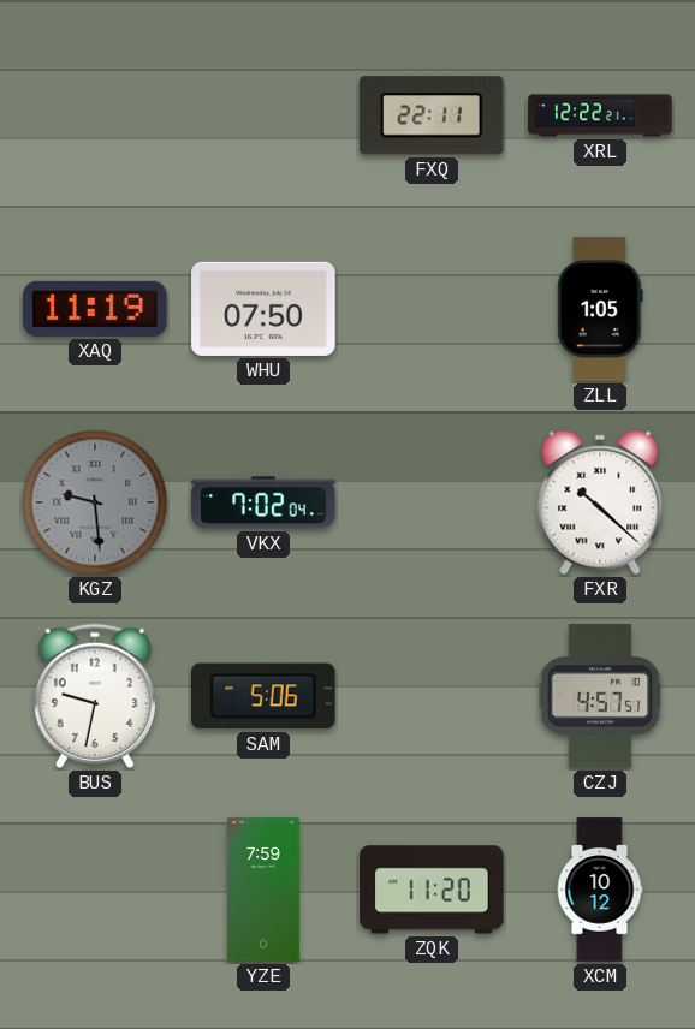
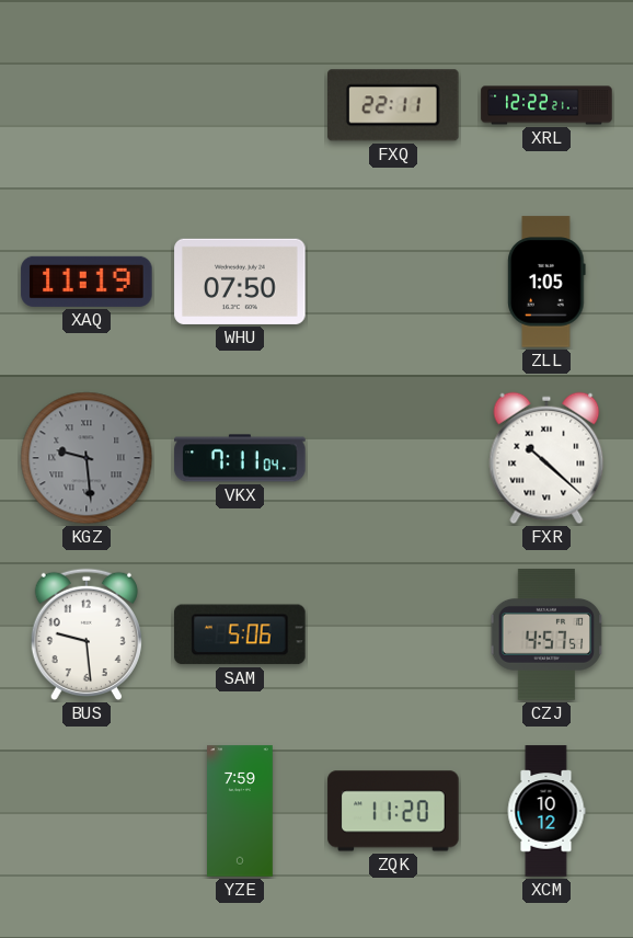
VKX: 7:02 -> 7:11
BUS: 9:32 -> 9:29
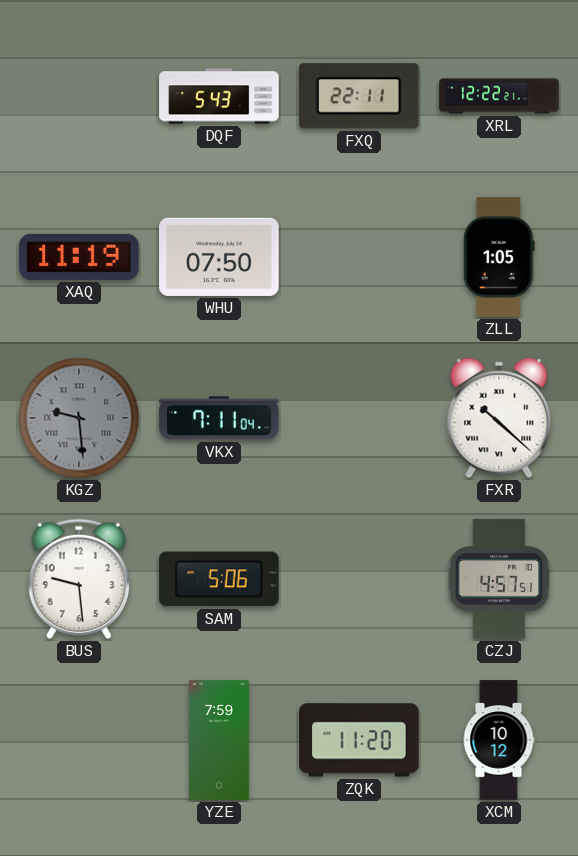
DQF: none -> 5:43
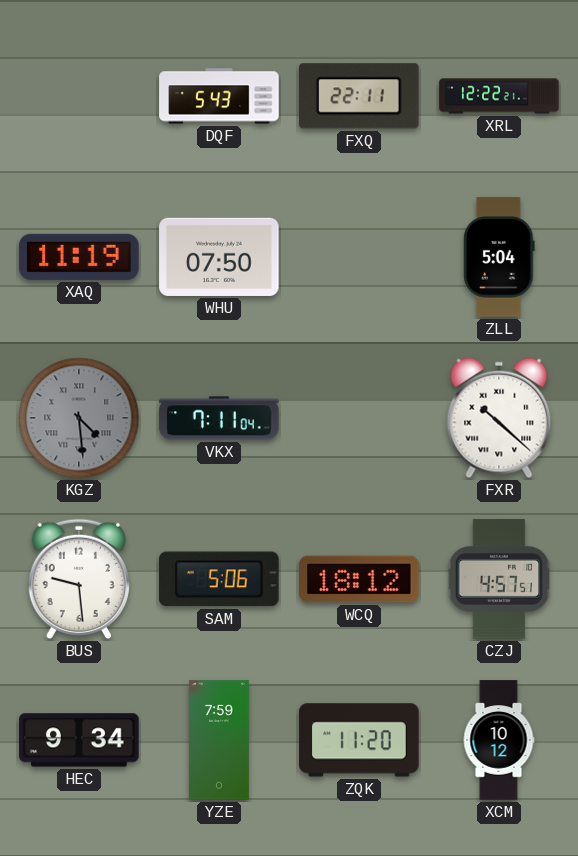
ZLL: 1:05 -> 5:04
KGZ: 9:29 -> 4:29
WCQ: none -> 18:12
HEC: none -> 9:34
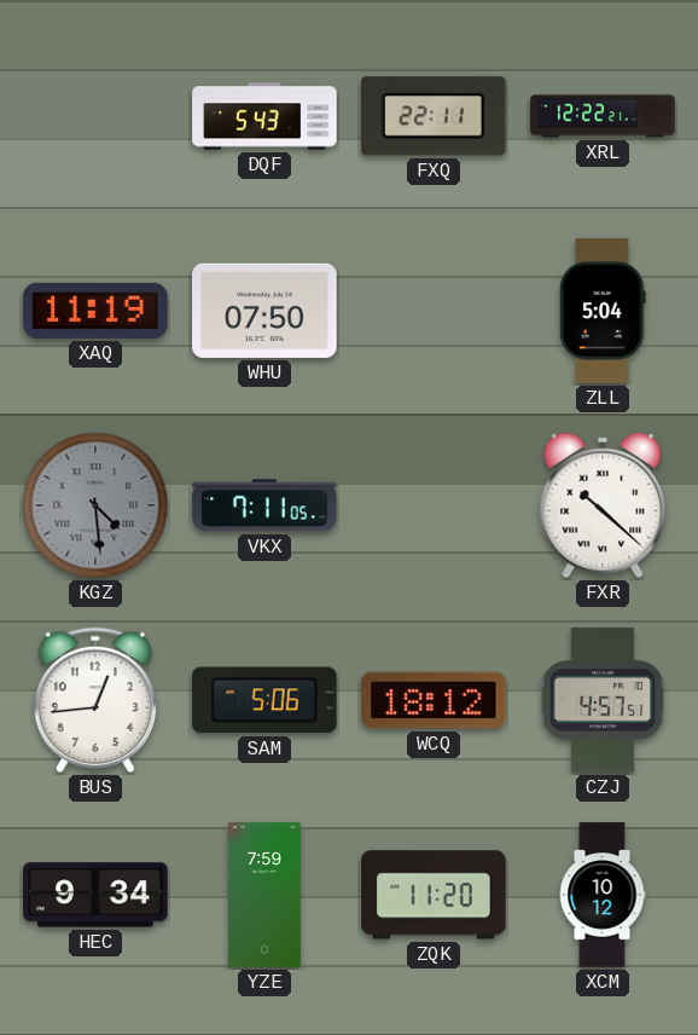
VKX: 7:11:04 -> 7:11:05
BUS: 9:29 -> 12:44
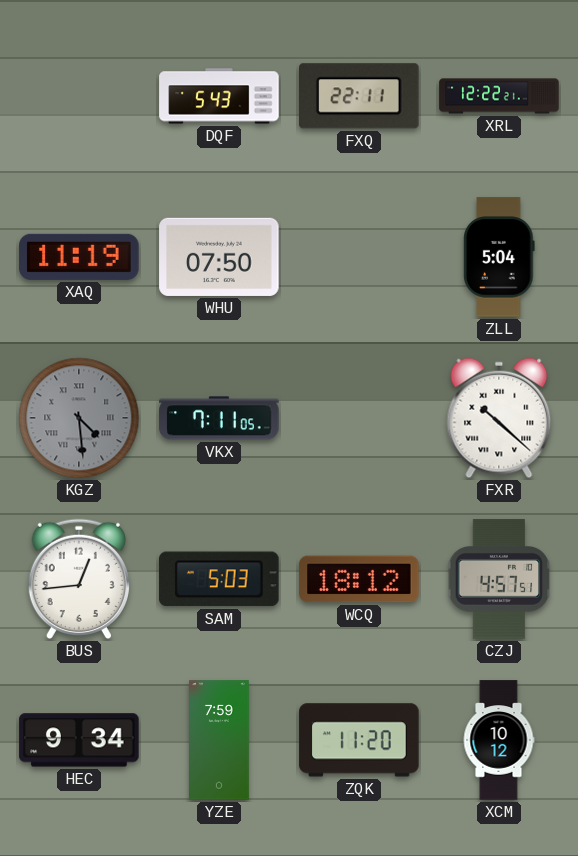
SAM: 5:06 -> 5:03
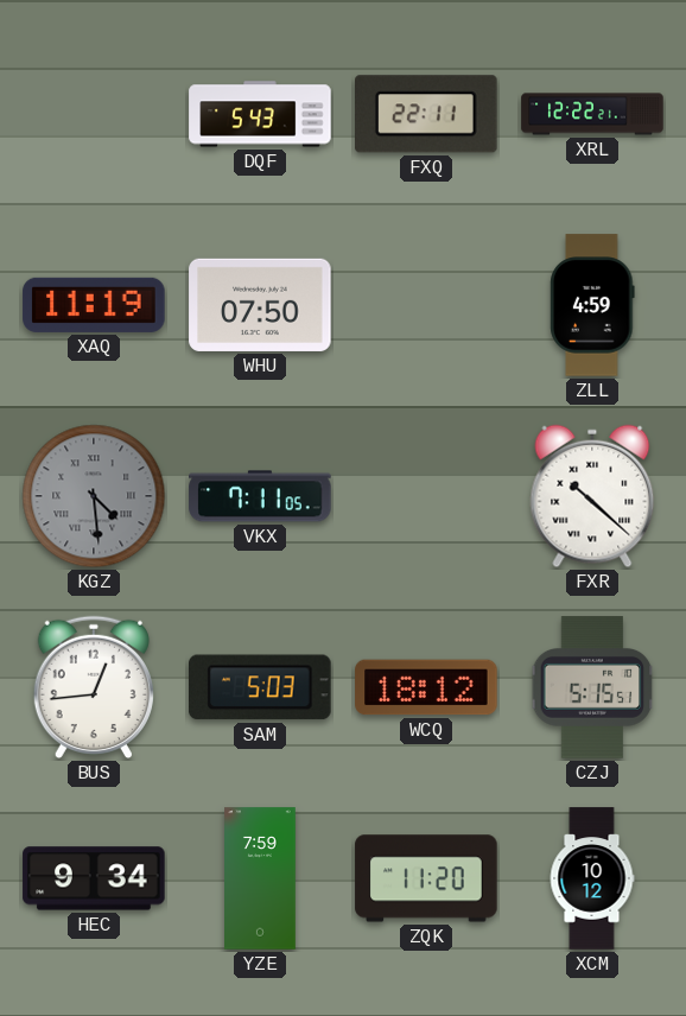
ZLL: 5:04 -> 4:59
CZJ: 4:57 -> 5:15
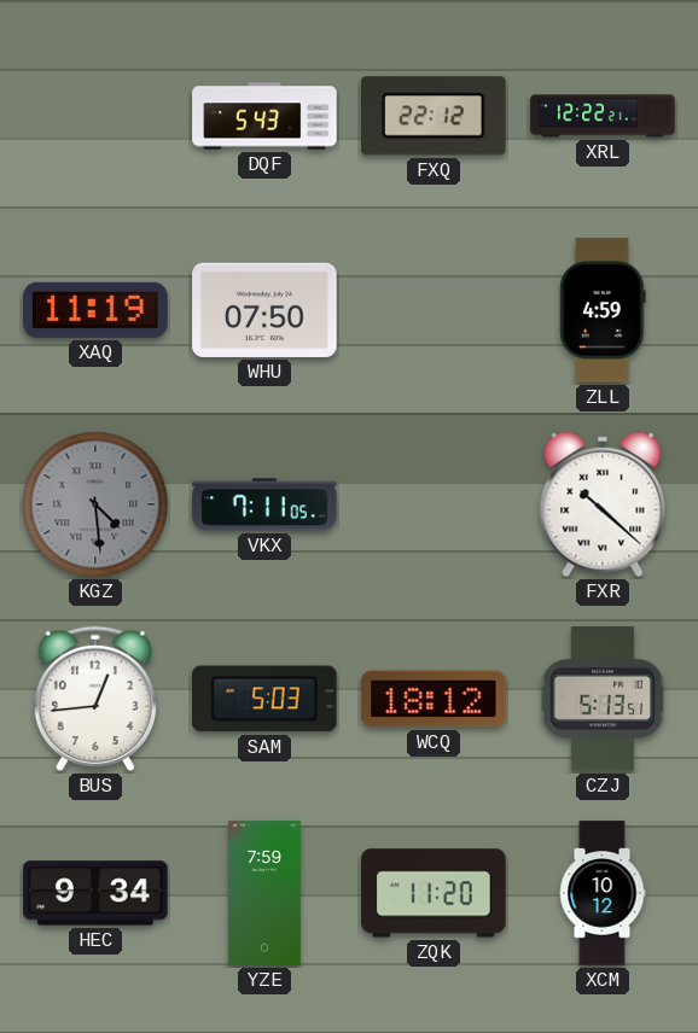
FXQ: 22:11 -> 22:12
CZJ: 5:15 -> 5:13
